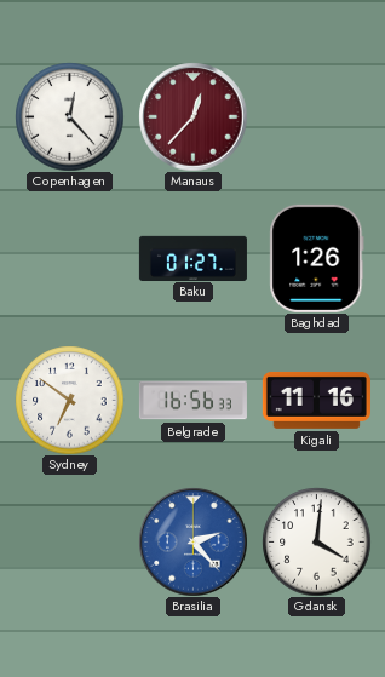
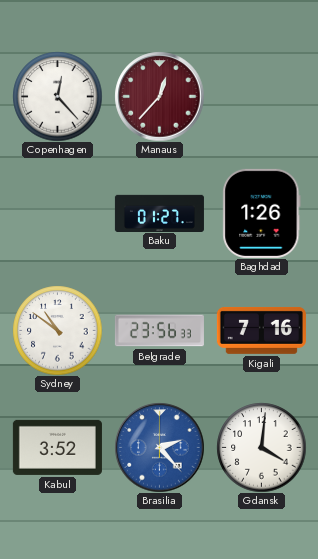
Sydney: 6:51 -> 10:51
Belgrade: 16:56 -> 23:56
Kigali: 11:16 -> 7:16
Kabul: none -> 3:52
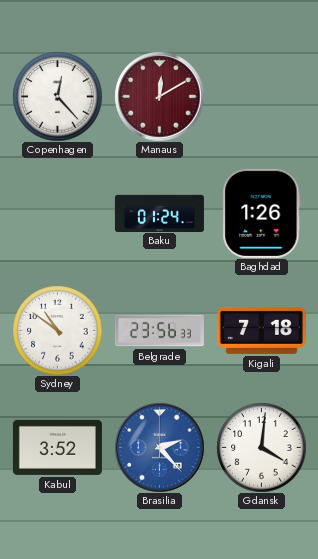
Manaus: 12:37 -> 12:10
Baku: 01:27 -> 01:24
Kigali: 7:16 -> 7:18
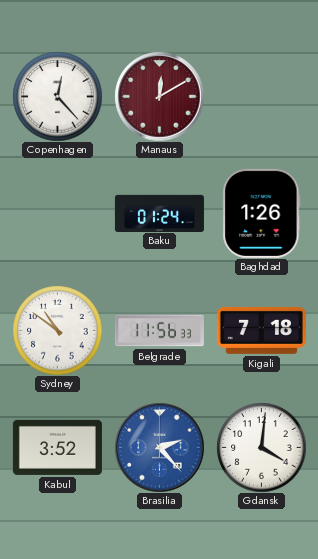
Belgrade: 23:56 -> 11:56
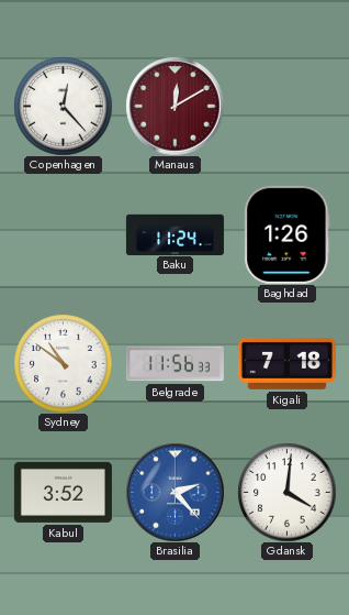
Baku: 01:24 -> 11:24
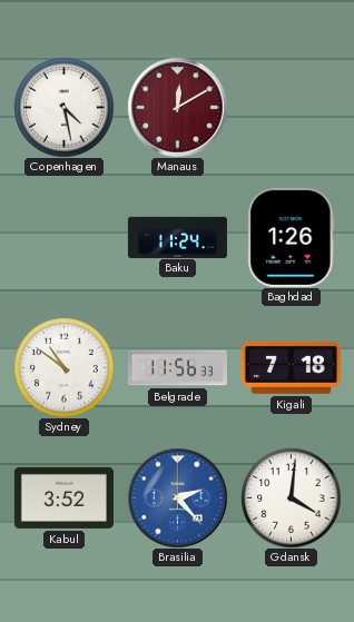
Copenhagen: 12:23 -> 4:28
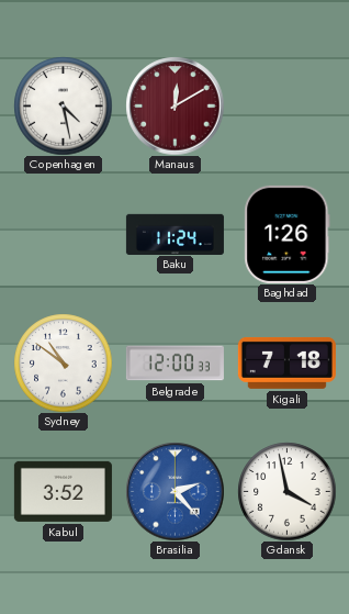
Belgrade: 11:56 -> 12:00
Gdansk: 4:01 -> 3:58
